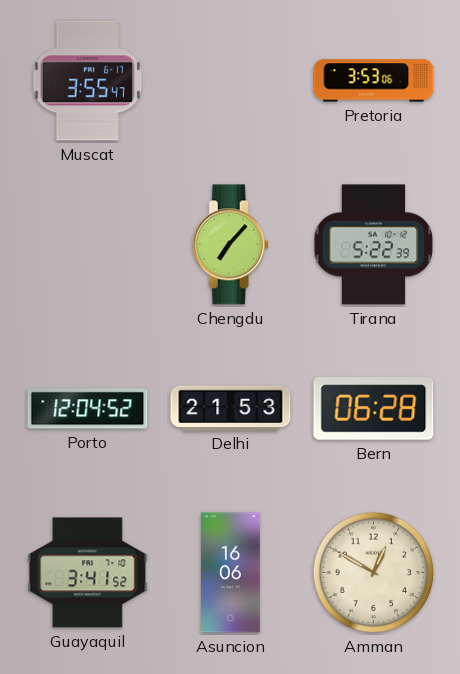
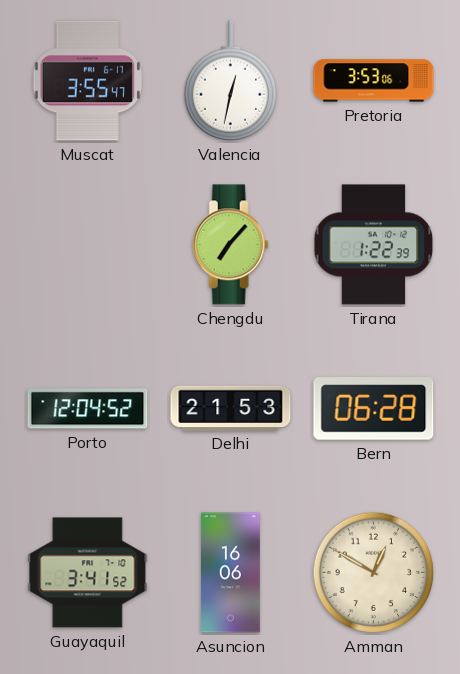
Valencia: none -> 12:32
Tirana: 5:22 -> 1:22
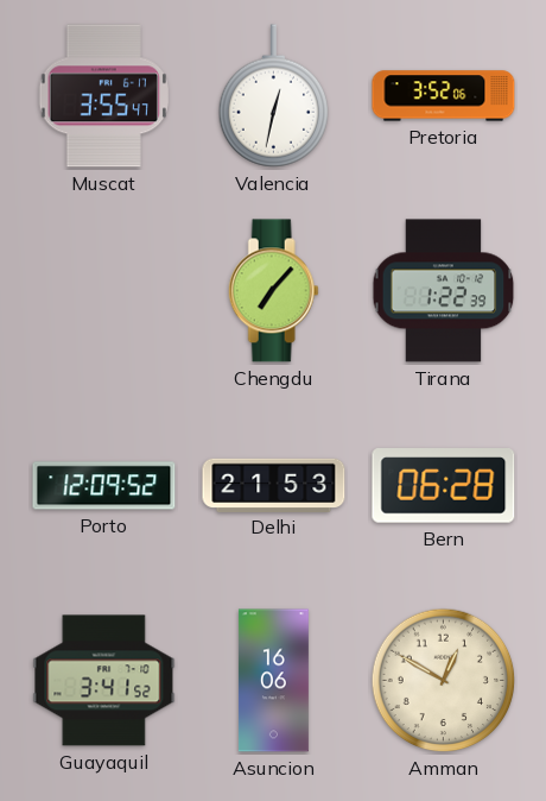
Pretoria: 3:53 -> 3:52
Porto: 12:04 -> 12:09
